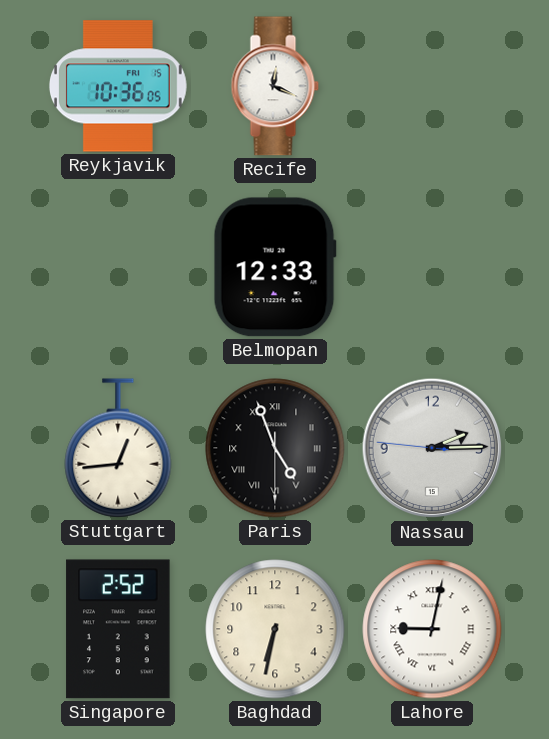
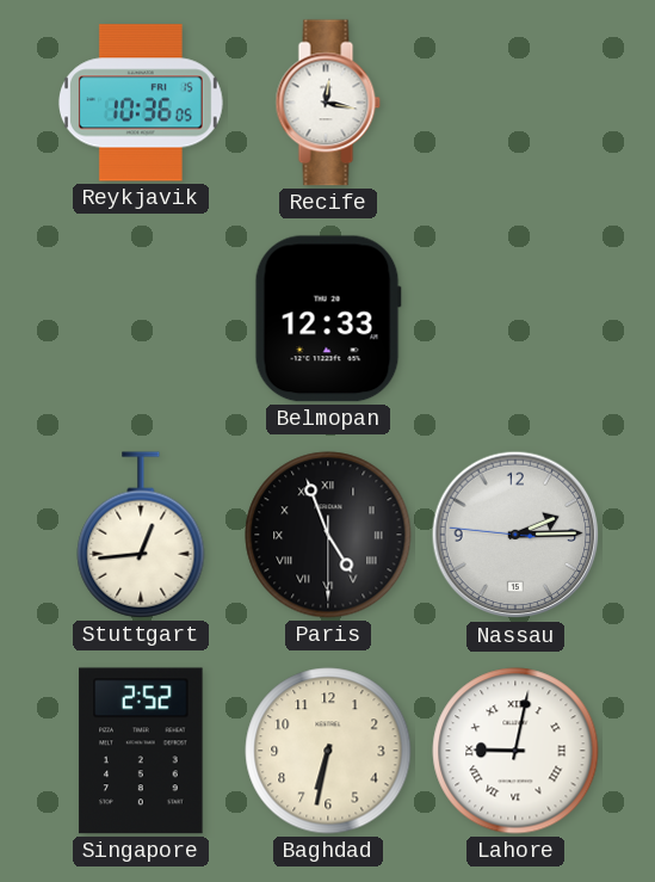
Recife: 12:19 -> 12:17
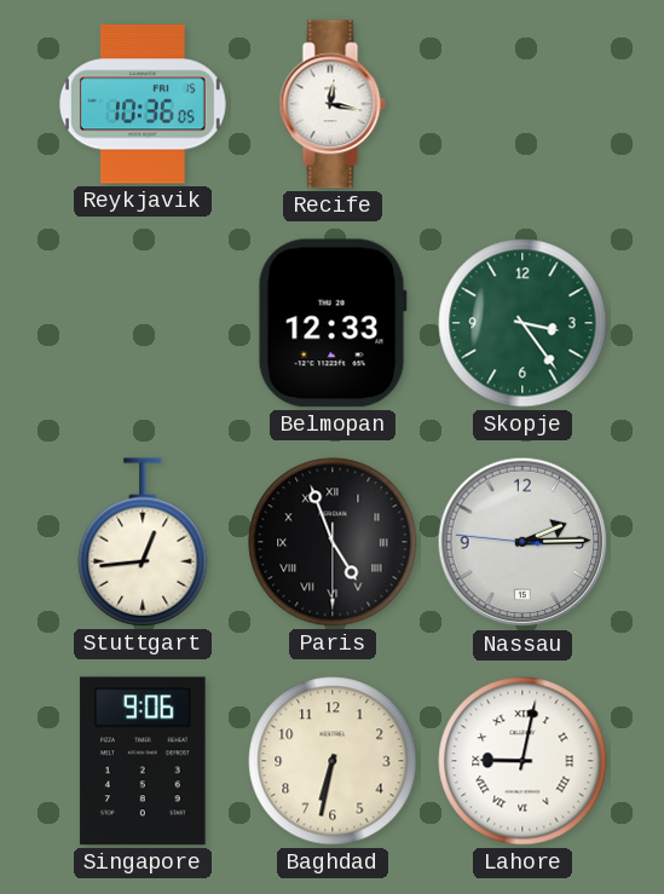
Skopje: none -> 3:24
Singapore: 2:52 -> 9:06
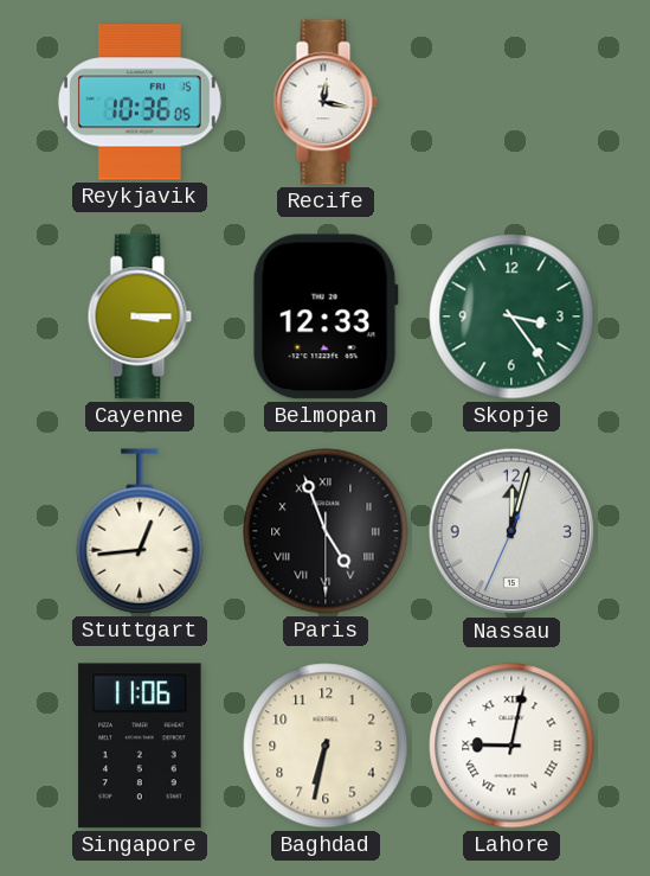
Cayenne: none -> 3:15
Nassau: 2:14 -> 12:02
Singapore: 9:06 -> 11:06
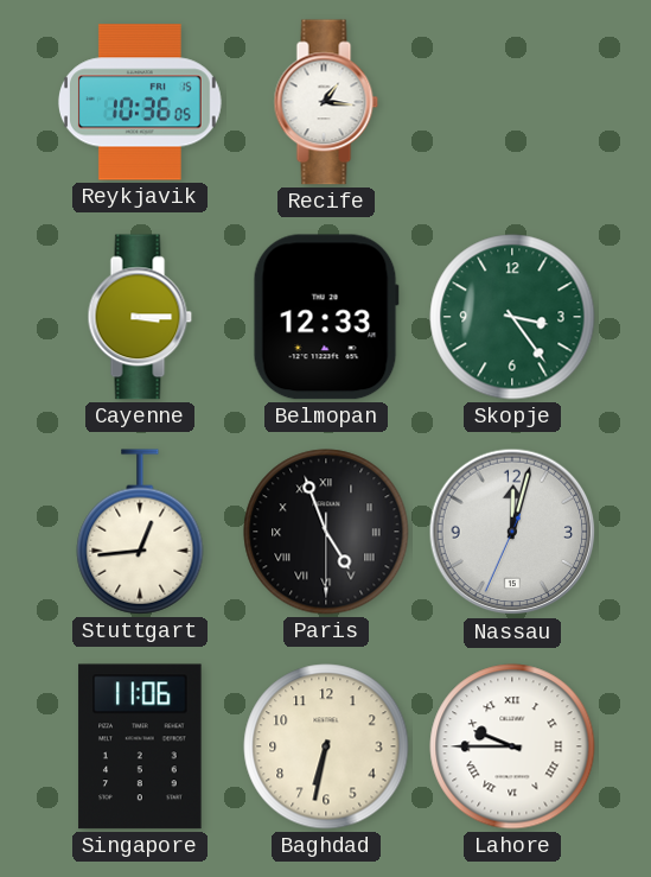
Recife: 12:17 -> 1:16
Lahore: 9:02 -> 9:45
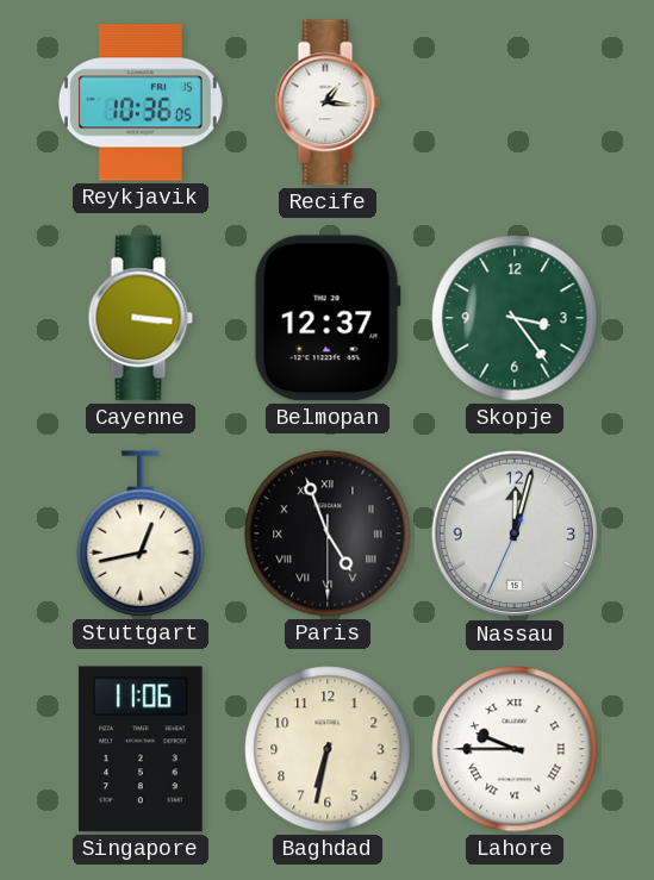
Cayenne: 3:15 -> 3:16
Belmopan: 12:33 -> 12:37
Stuttgart: 12:44 -> 12:43
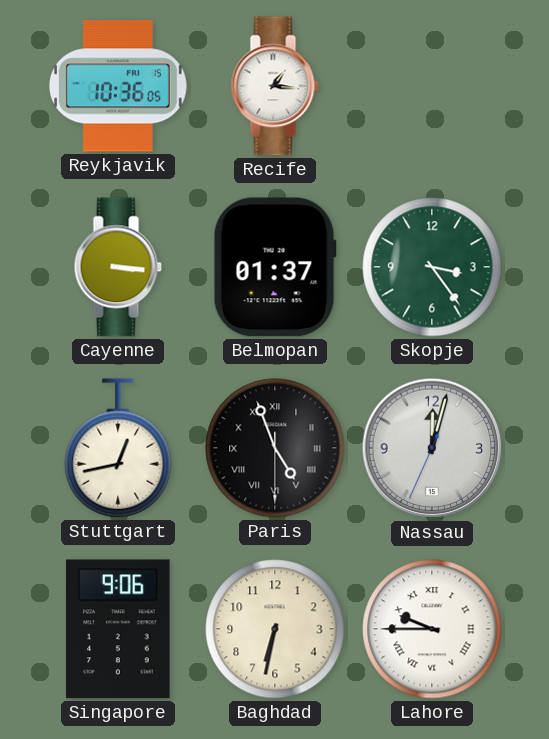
Belmopan: 12:37 -> 01:37
Singapore: 11:06 -> 9:06
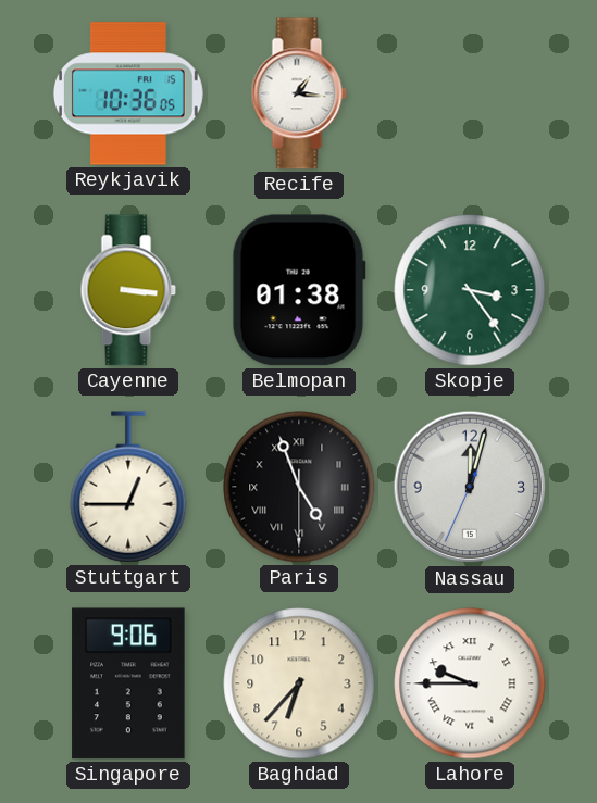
Belmopan: 01:37 -> 01:38
Stuttgart: 12:43 -> 12:45
Baghdad: 6:32 -> 6:37
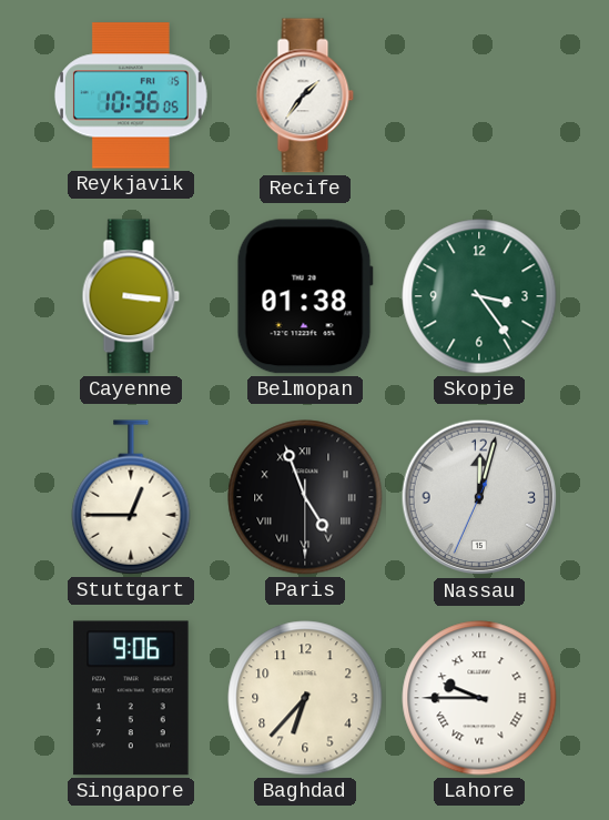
Recife: 1:16 -> 1:36
